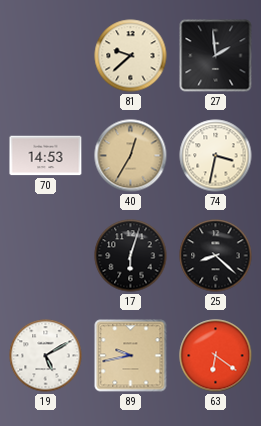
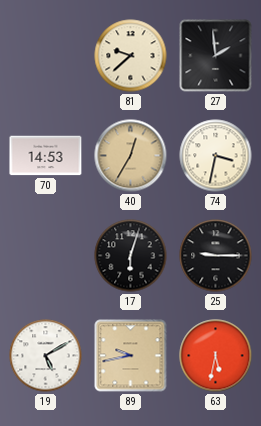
25: 8:22 -> 9:15
63: 6:21 -> 5:32
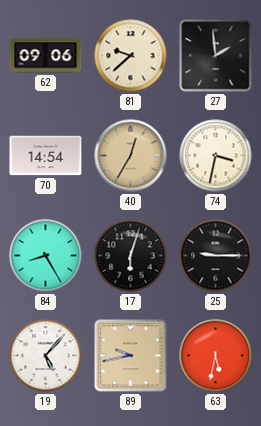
62: none -> 09:06
70: 14:53 -> 14:54
84: none -> 8:25
19: 5:10 -> 5:07
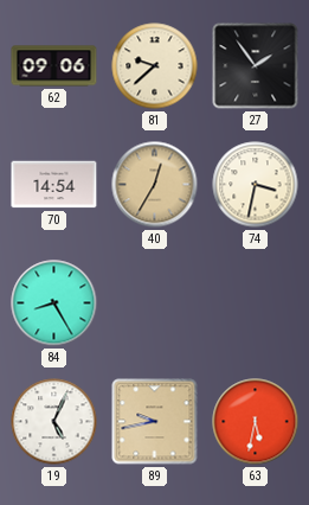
27: 1:59 -> 1:54
17: 6:03 -> none
25: 9:15 -> none
19: 5:07 -> 5:04
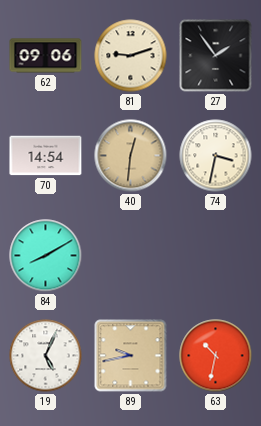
81: 9:38 -> 9:12
40: 12:35 -> 12:31
84: 8:25 -> 8:10
63: 5:32 -> 10:32
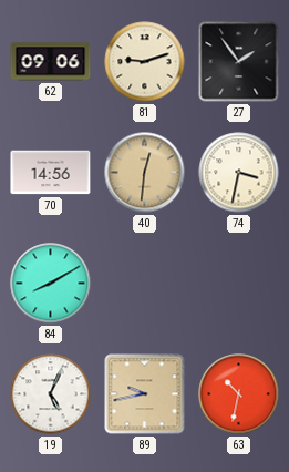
70: 14:54 -> 14:56
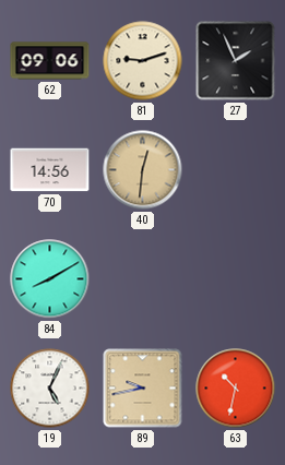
27: 1:54 -> 1:56
74: 3:32 -> none
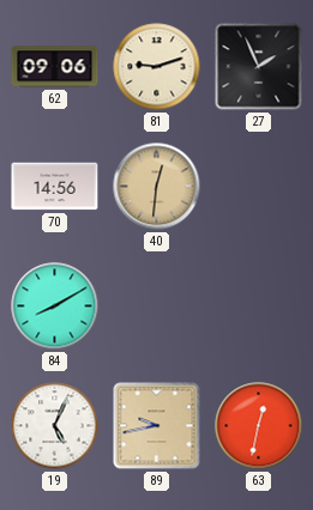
63: 10:32 -> 12:32
